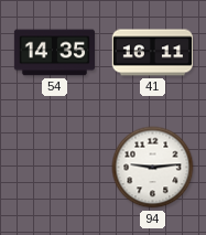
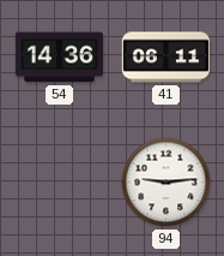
54: 14:35 -> 14:36
41: 16:11 -> 06:11
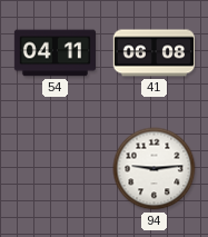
54: 14:36 -> 04:11
41: 06:11 -> 06:08
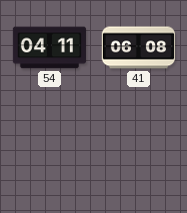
94: 9:14 -> none
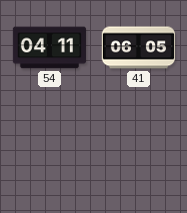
41: 06:08 -> 06:05
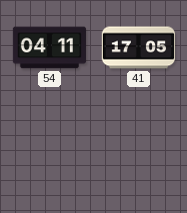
41: 06:05 -> 17:05
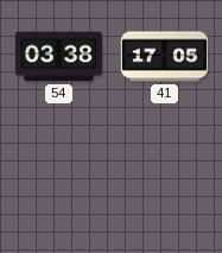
54: 04:11 -> 03:38
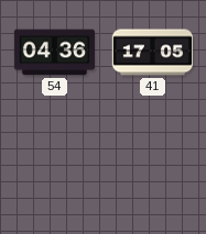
54: 03:38 -> 04:36
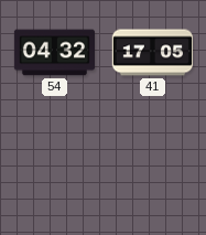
54: 04:36 -> 04:32
